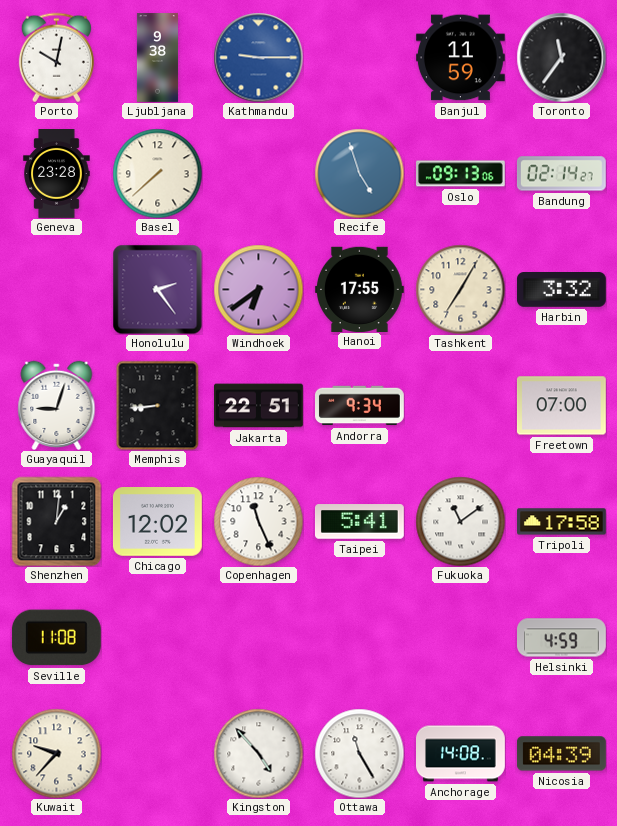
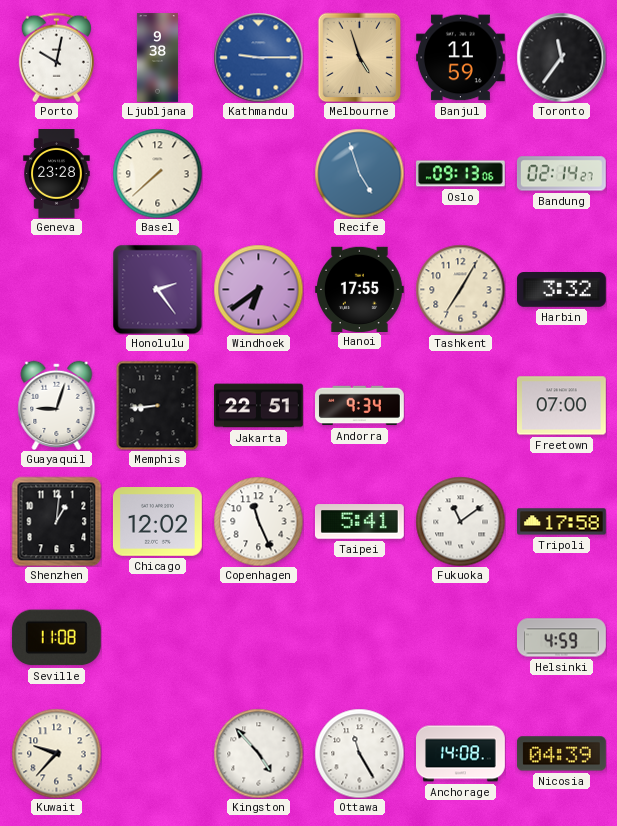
Melbourne: none -> 4:57
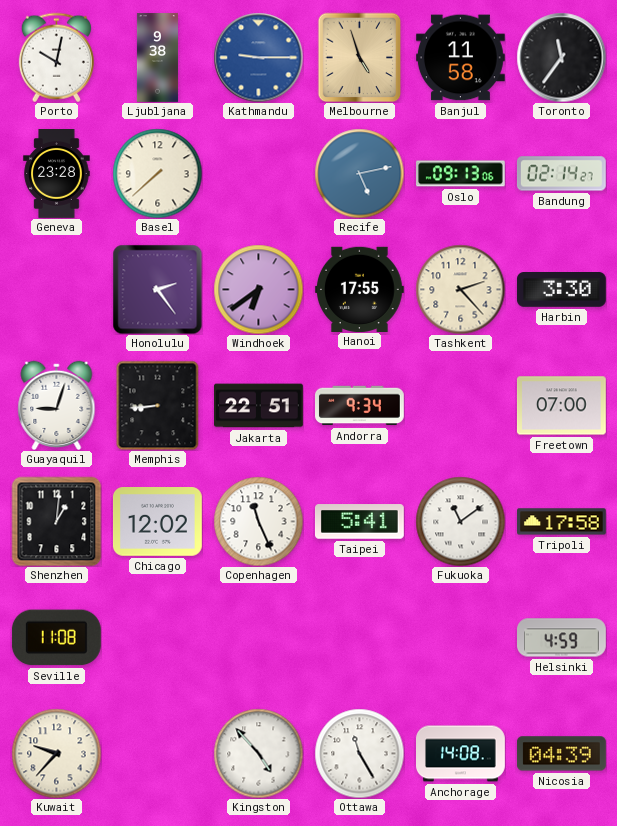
Banjul: 11:59 -> 11:58
Recife: 4:57 -> 5:13
Tashkent: 7:05 -> 2:23
Harbin: 3:32 -> 3:30
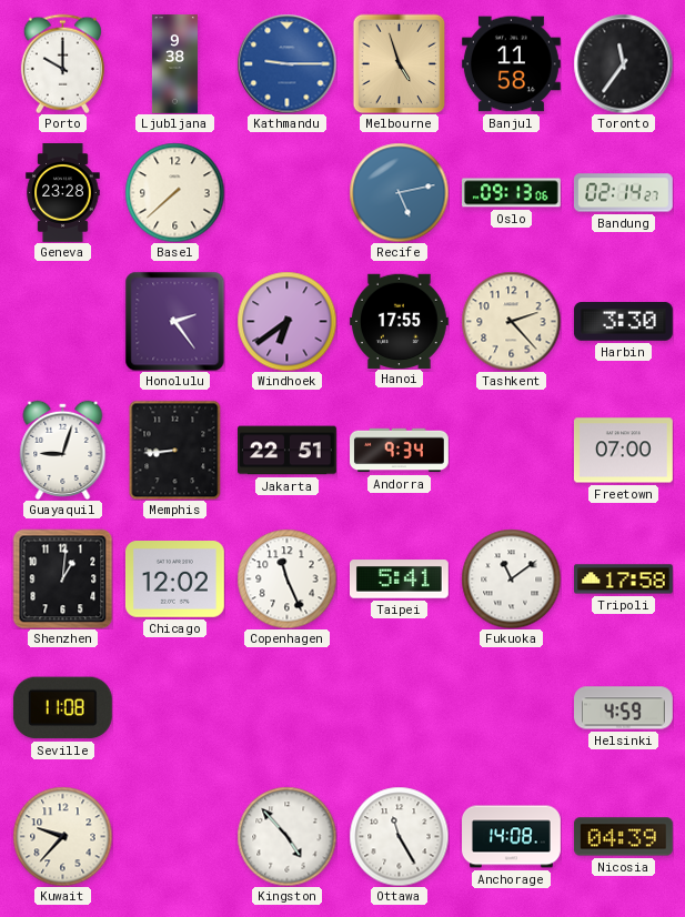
Porto: 10:02 -> 10:00
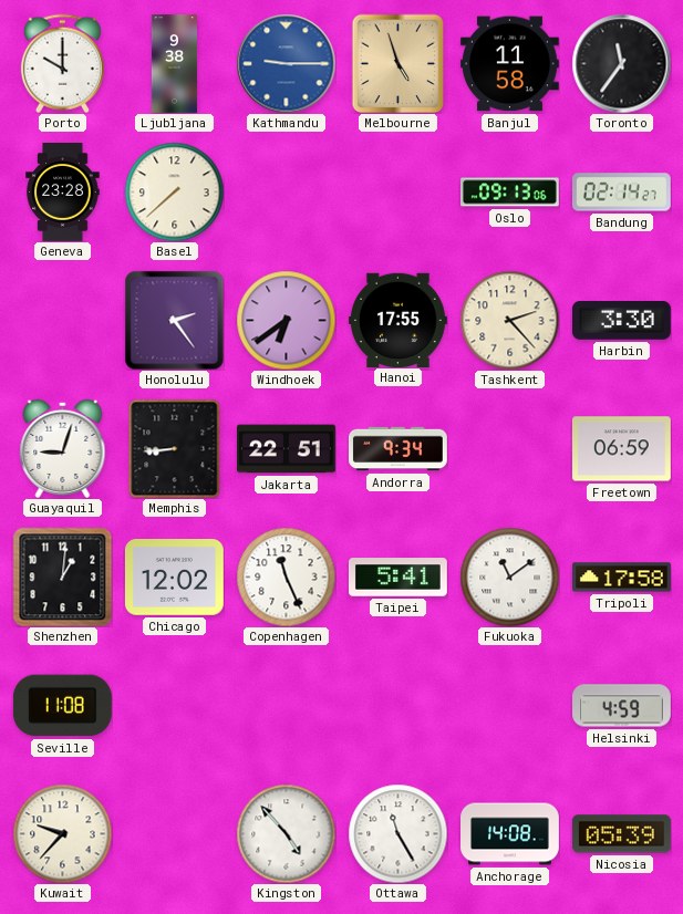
Recife: 5:13 -> none
Freetown: 07:00 -> 06:59
Nicosia: 04:39 -> 05:39
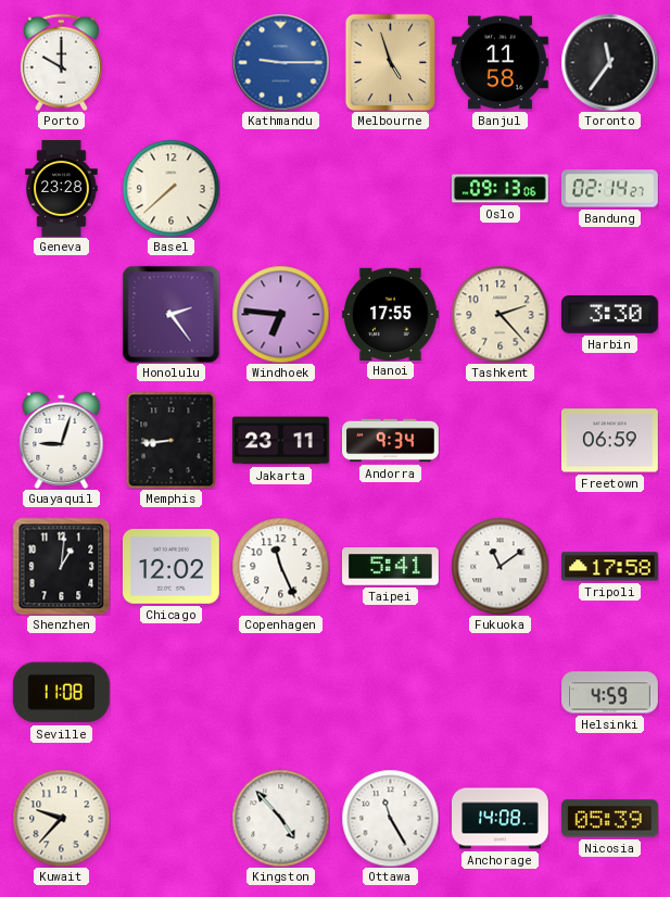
Ljubljana: 9:38 -> none
Windhoek: 6:39 -> 6:46
Jakarta: 22:51 -> 23:11
